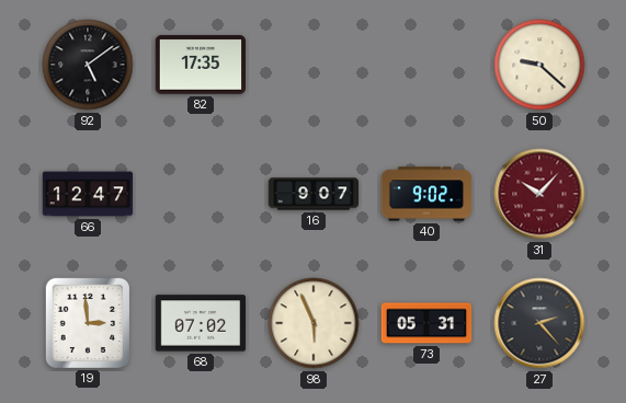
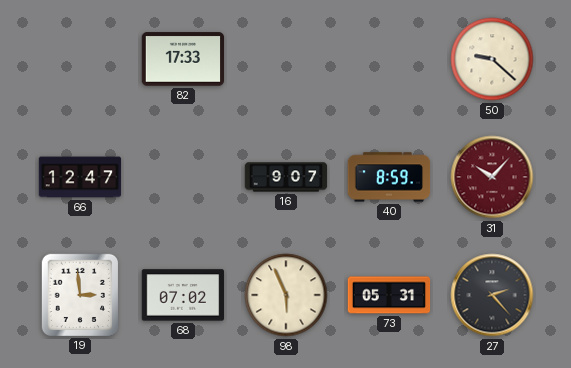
92: 5:09 -> none
82: 17:35 -> 17:33
40: 9:02 -> 8:59
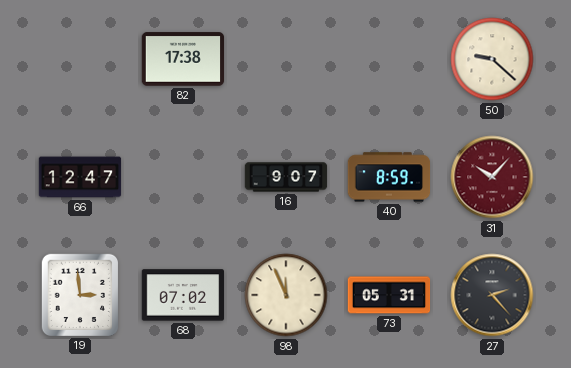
82: 17:33 -> 17:38
98: 5:56 -> 11:56
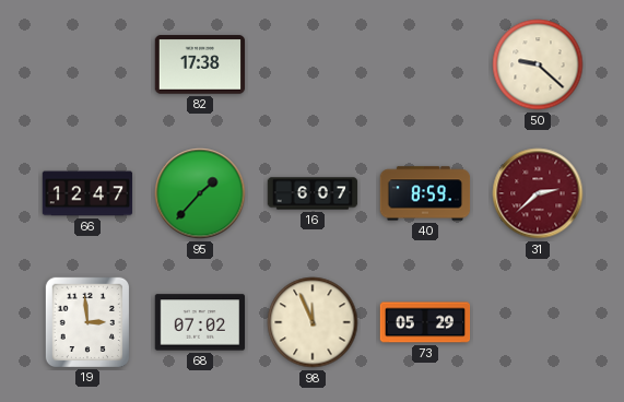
95: none -> 1:37
16: 9:07 -> 6:07
31: 10:07 -> 2:38
73: 05:31 -> 05:29
27: 2:23 -> none
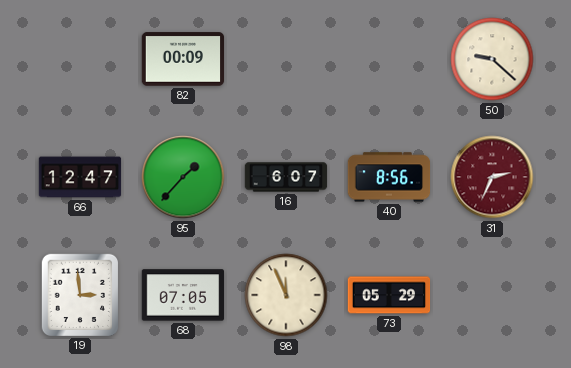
82: 17:38 -> 00:09
40: 8:59 -> 8:56
31: 2:38 -> 2:34
68: 07:02 -> 07:05
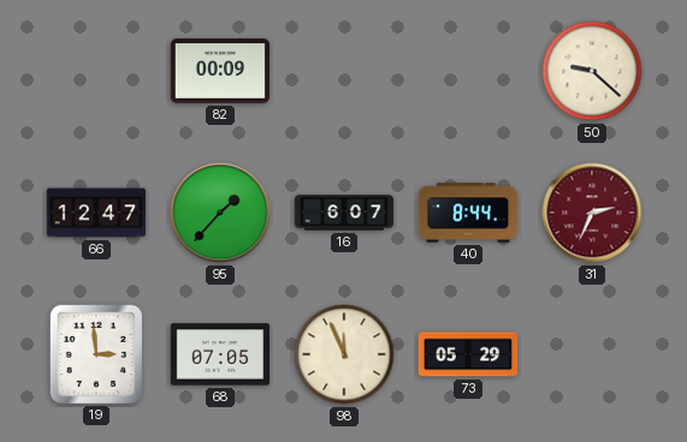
40: 8:56 -> 8:44
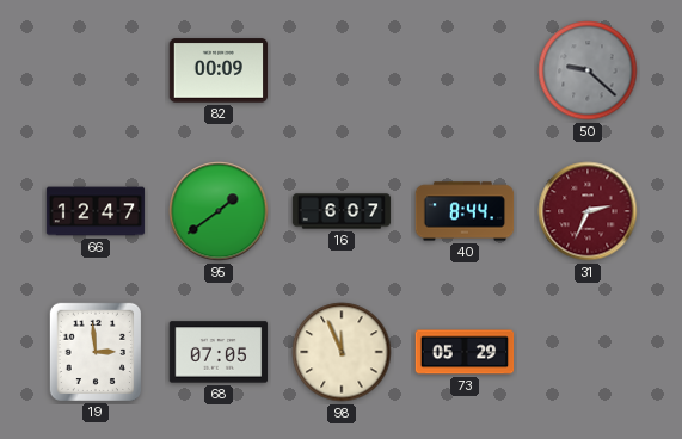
50 dial: cream -> grey
95: 1:37 -> 1:39
